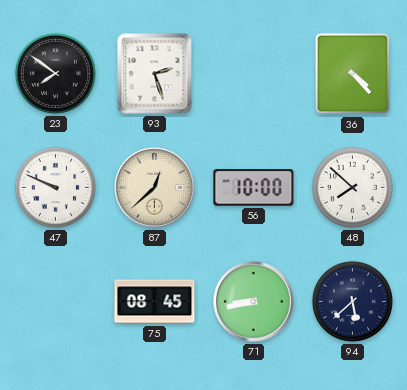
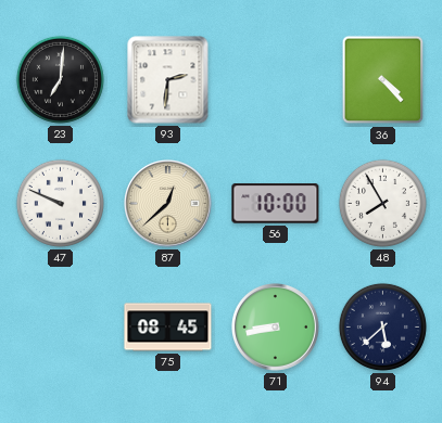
23: 7:51 -> 7:01
93: 2:27 -> 2:31
48: 7:52 -> 7:55
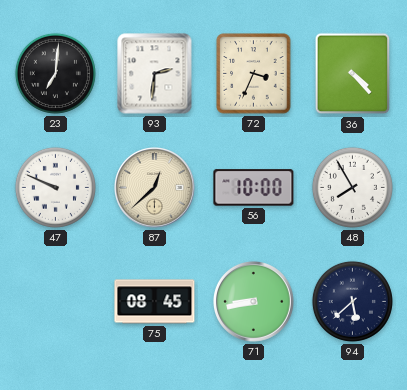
72: none -> 3:34
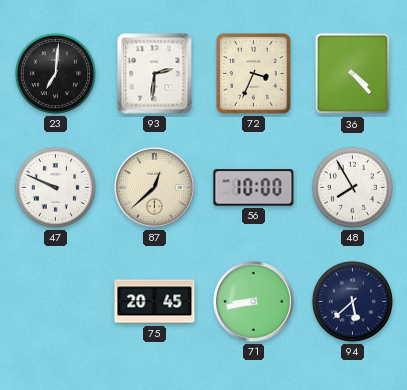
75: 08:45 -> 20:45
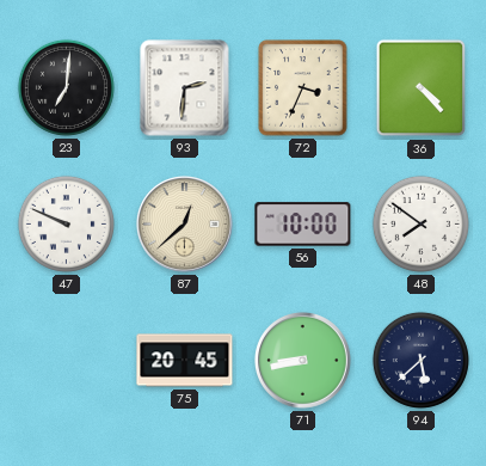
48: 7:55 -> 7:51
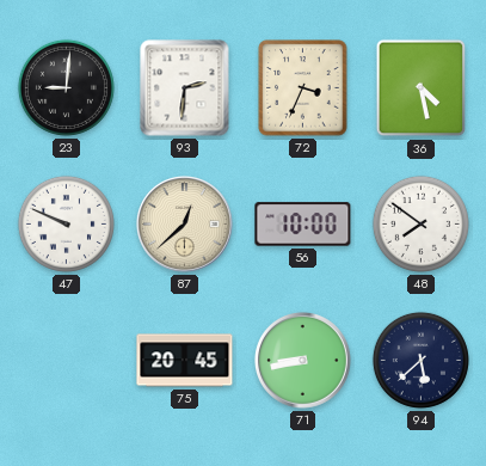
23: 7:01 -> 9:01
36: 4:23 -> 4:28
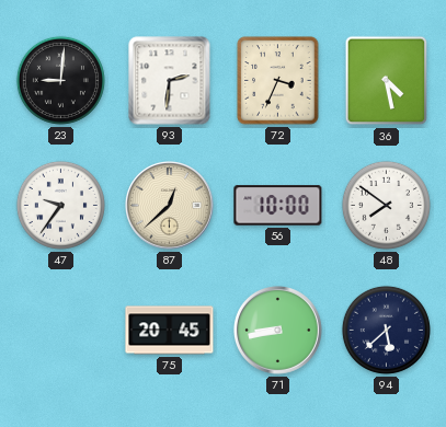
47: 9:49 -> 9:36
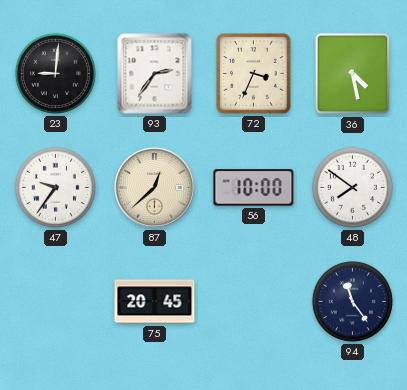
93: 2:31 -> 2:36
71: 8:43 -> none
94: 5:38 -> 11:24
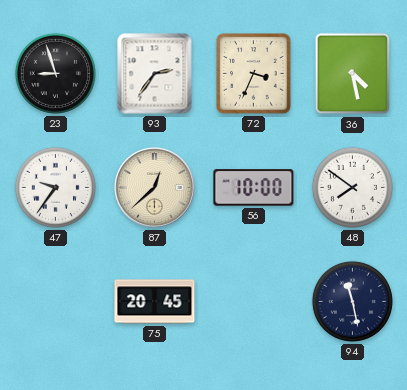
23: 9:01 -> 8:57
94: 11:24 -> 11:28
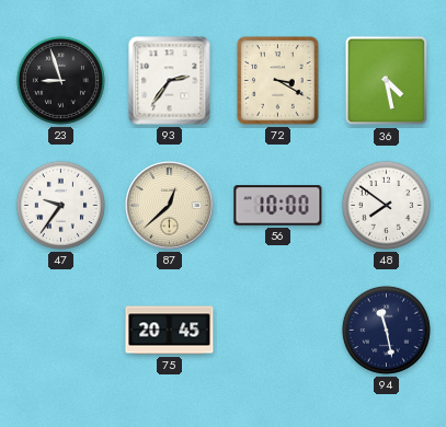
72: 3:34 -> 3:20
